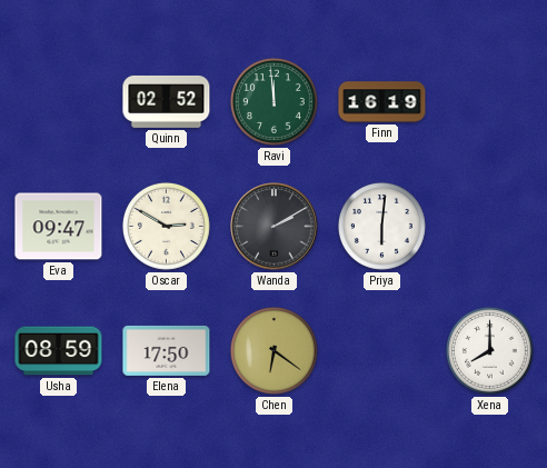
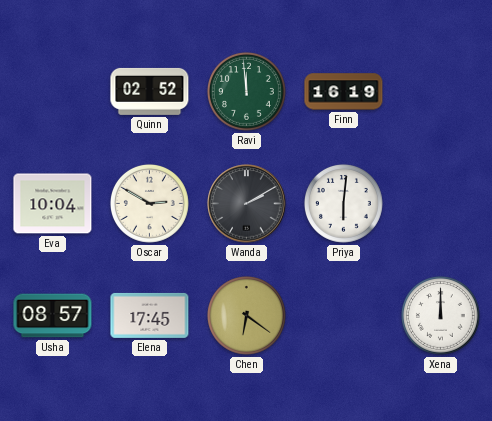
Eva: 09:47 -> 10:04
Usha: 08:59 -> 08:57
Elena: 17:50 -> 17:45
Xena: 8:00 -> 12:00
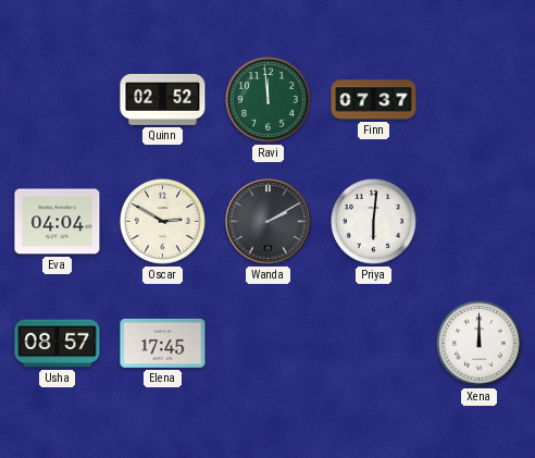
Finn: 16:19 -> 07:37
Eva: 10:04 -> 04:04
Chen: 6:21 -> none
